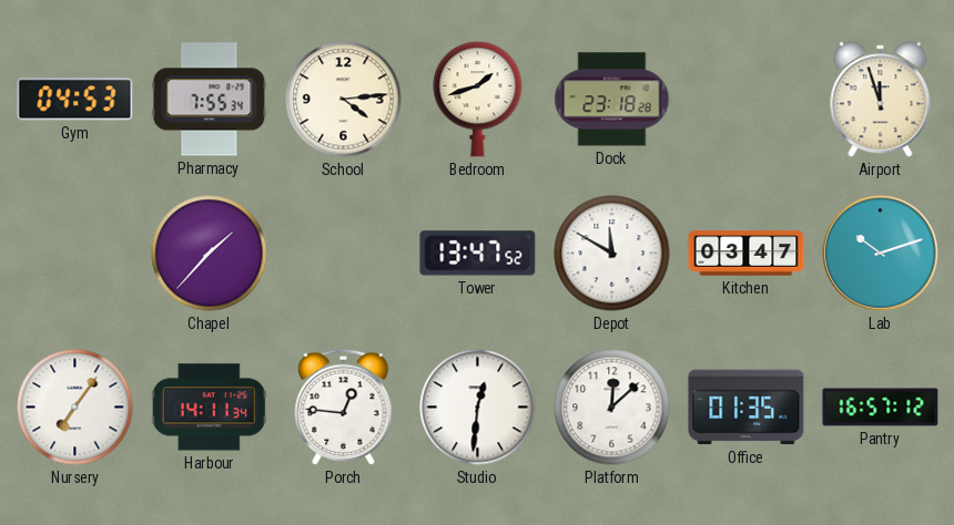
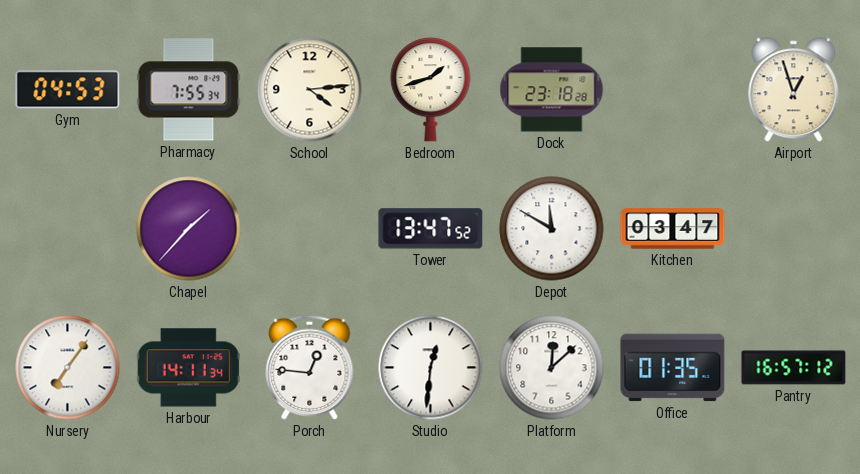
Airport: 11:57 -> 12:57
Lab: 10:12 -> none
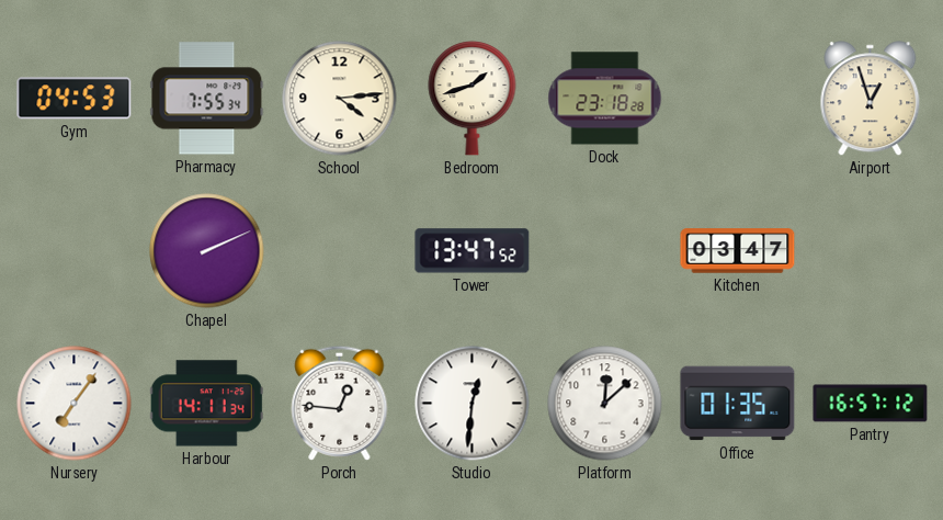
Chapel: 1:37 -> 2:11
Depot: 11:50 -> none
